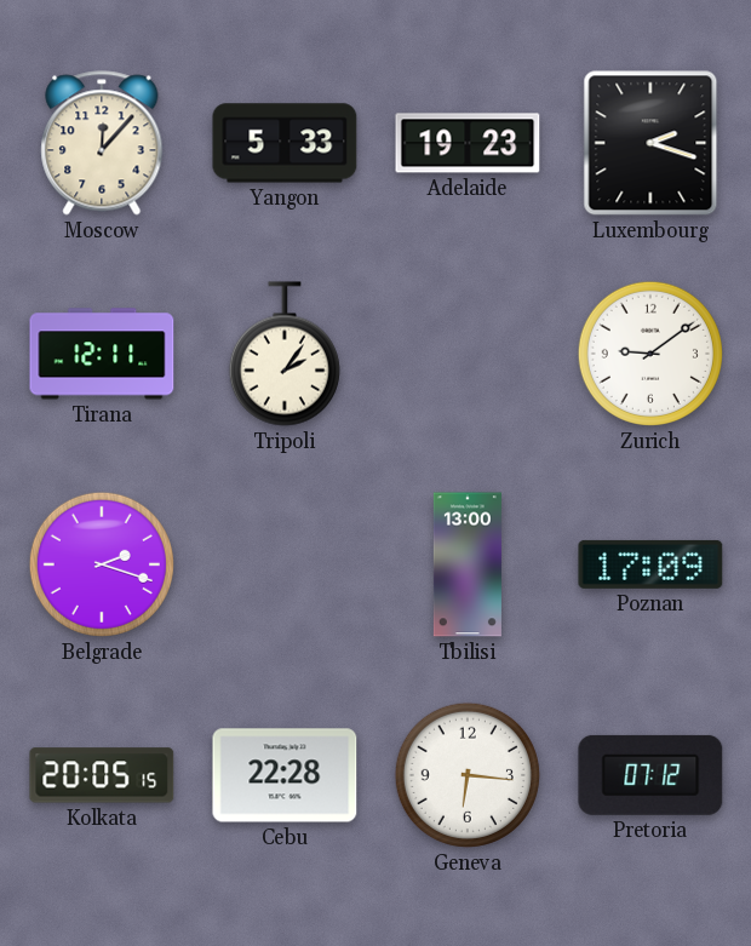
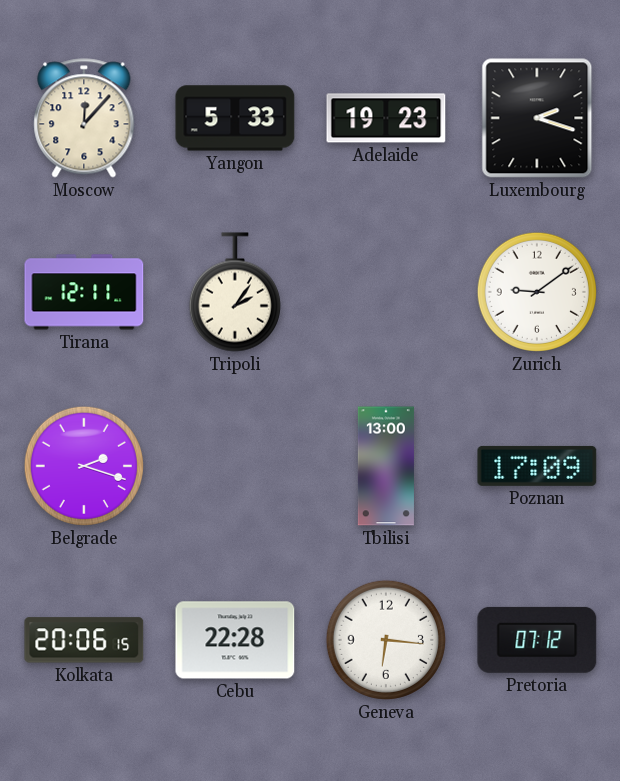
Kolkata: 20:05 -> 20:06
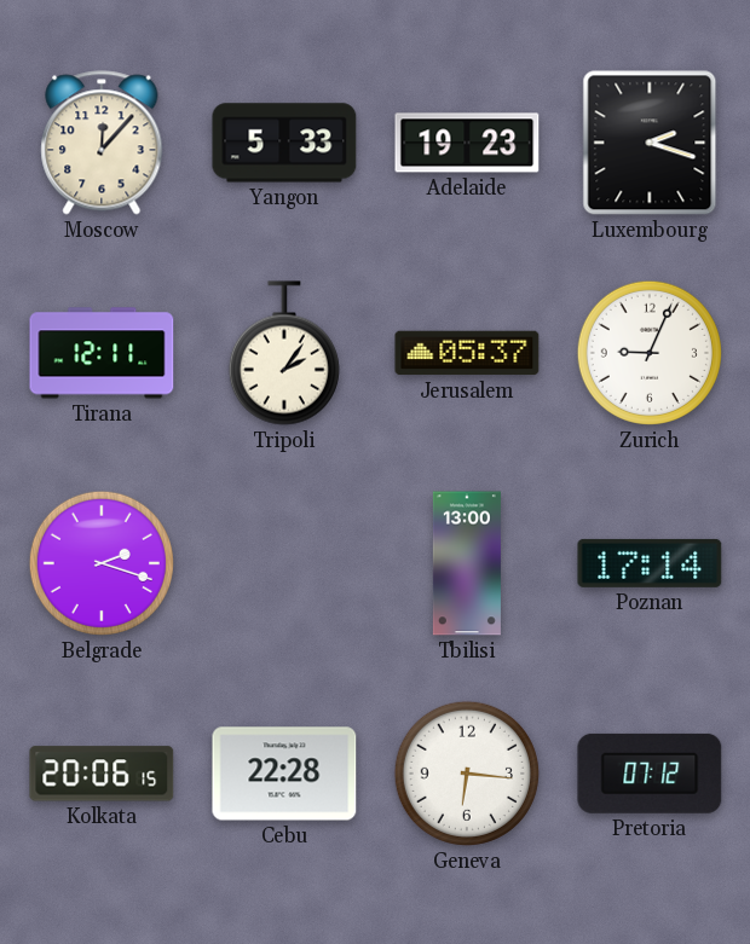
Jerusalem: none -> 05:37
Zurich: 9:09 -> 9:04
Poznan: 17:09 -> 17:14
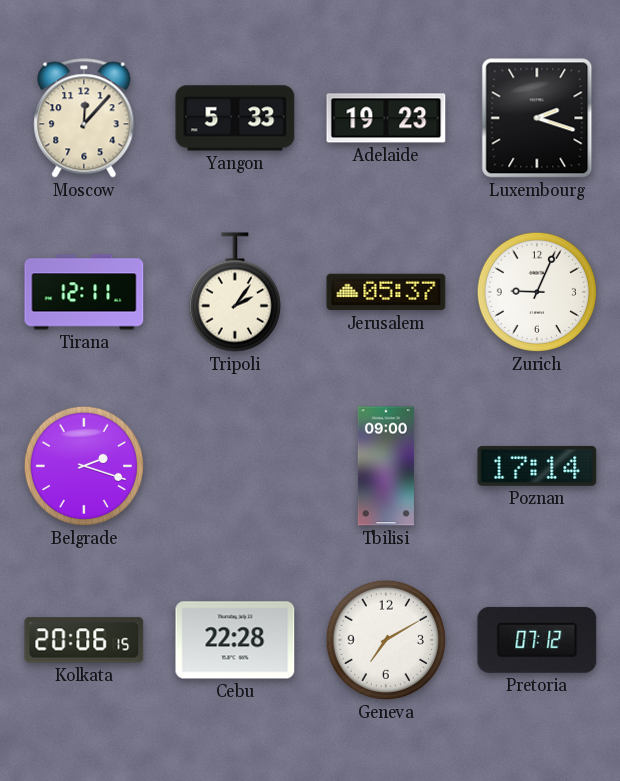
Tbilisi: 13:00 -> 09:00
Geneva: 6:16 -> 7:10
